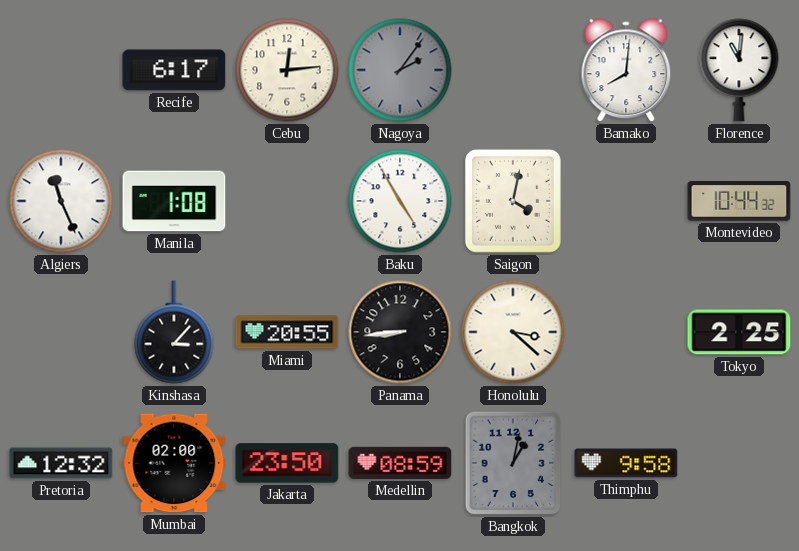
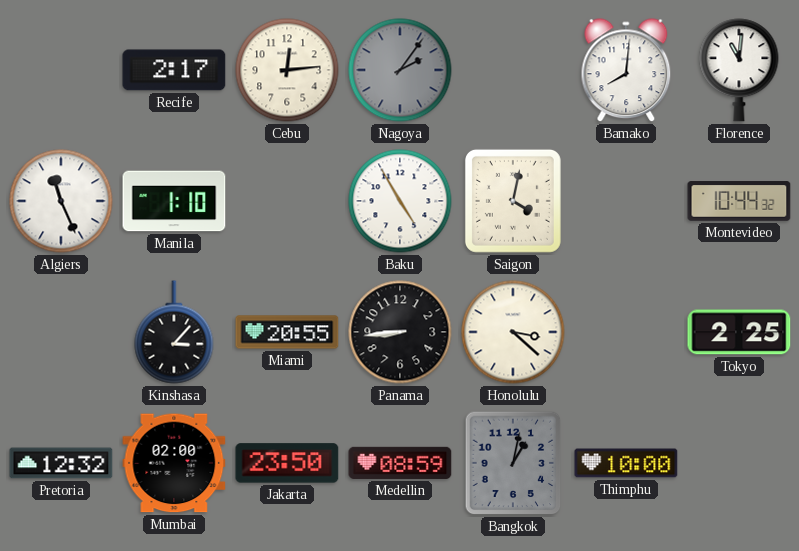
Recife: 6:17 -> 2:17
Manila: 1:08 -> 1:10
Thimphu: 9:58 -> 10:00
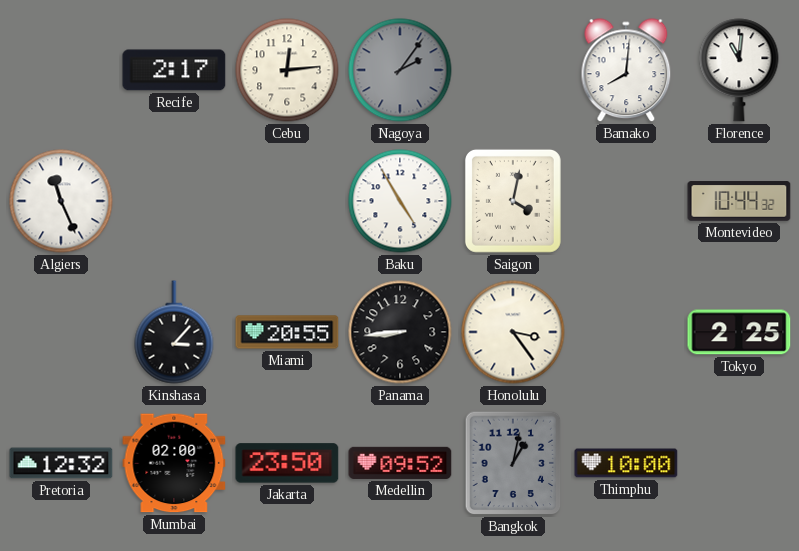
Manila: 1:10 -> none
Honolulu: 3:22 -> 3:24
Medellin: 08:59 -> 09:52
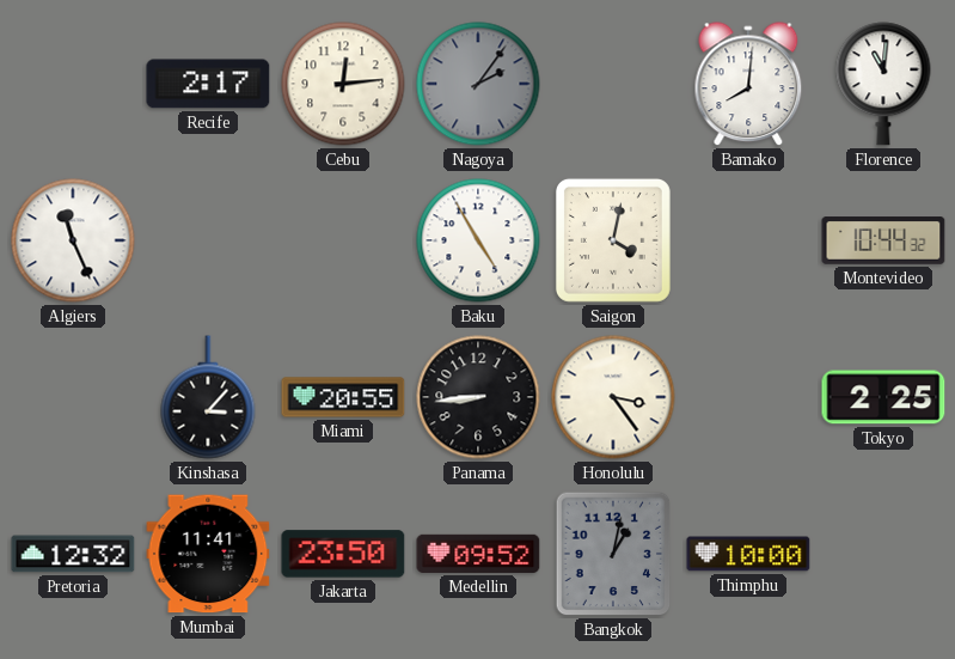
Mumbai: 02:00 -> 11:41
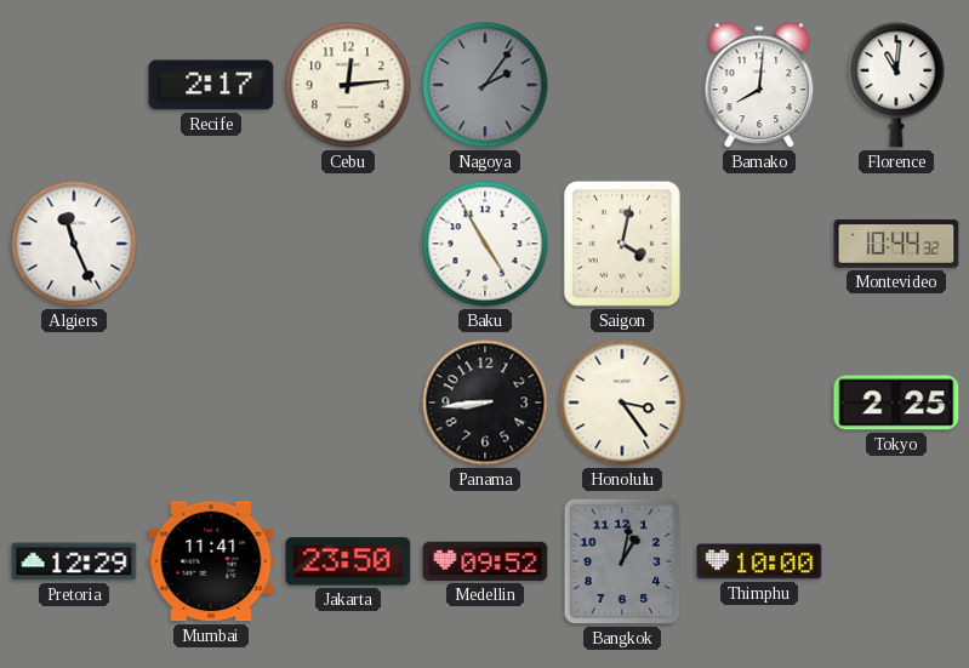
Kinshasa: 3:07 -> none
Miami: 20:55 -> none
Pretoria: 12:32 -> 12:29
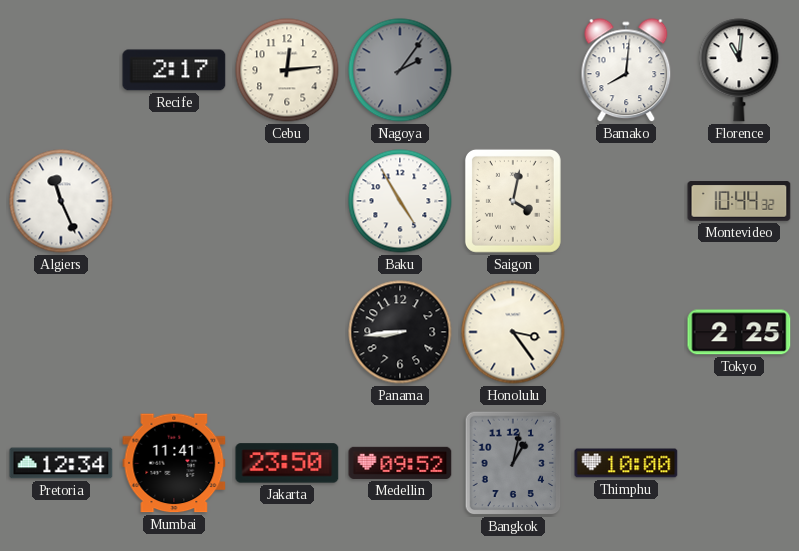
Pretoria: 12:29 -> 12:34
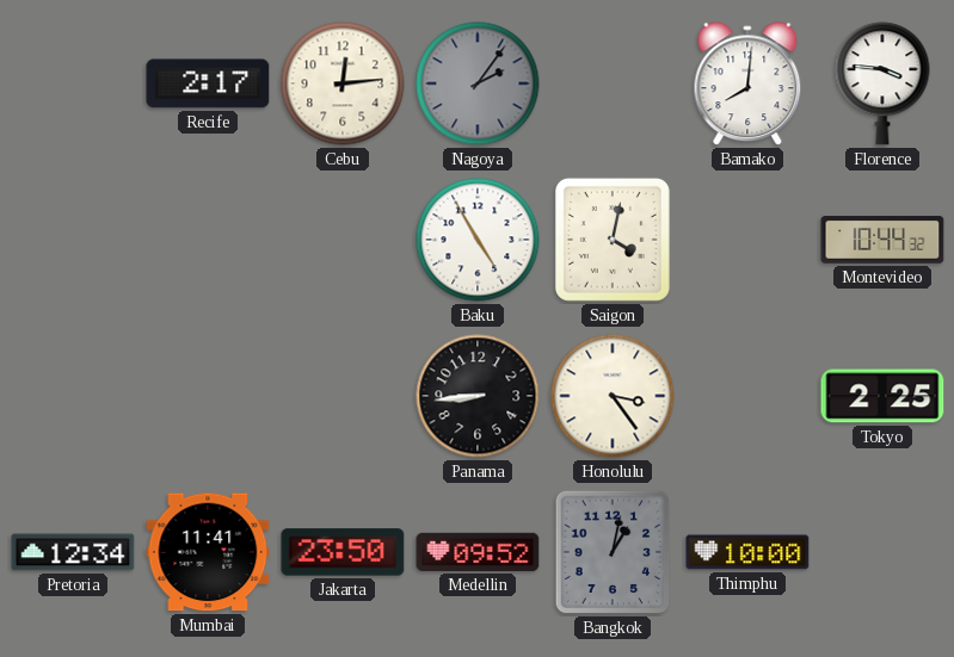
Florence: 11:01 -> 3:46
Algiers: 11:26 -> none
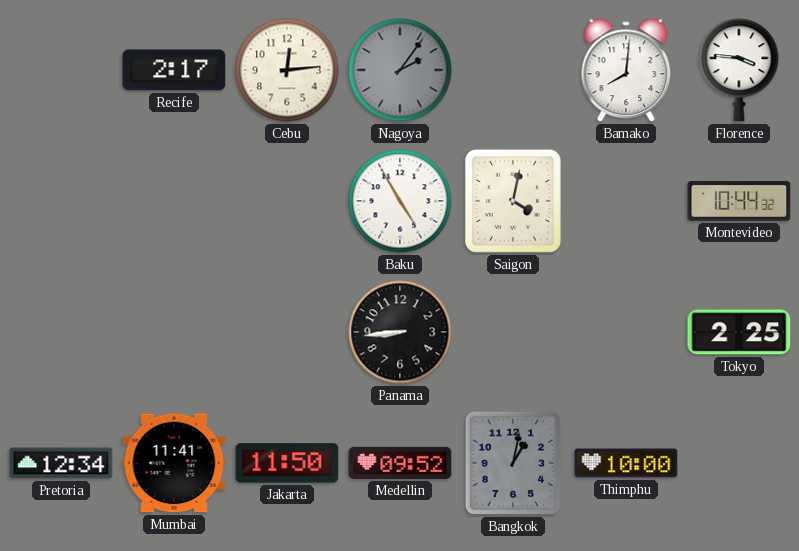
Honolulu: 3:24 -> none
Jakarta: 23:50 -> 11:50
